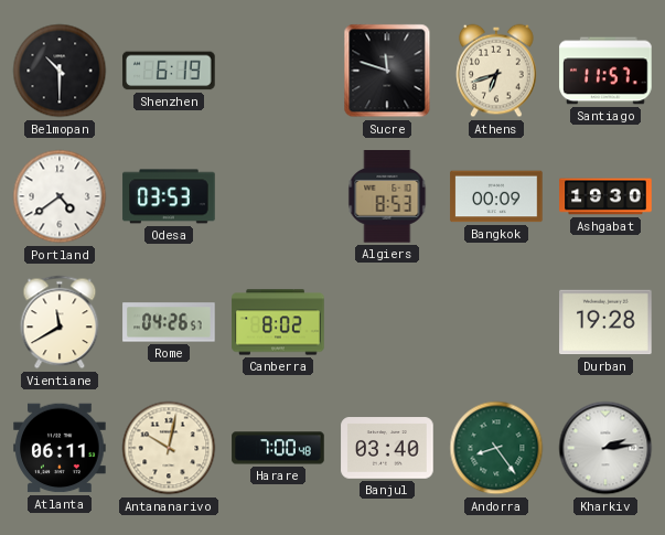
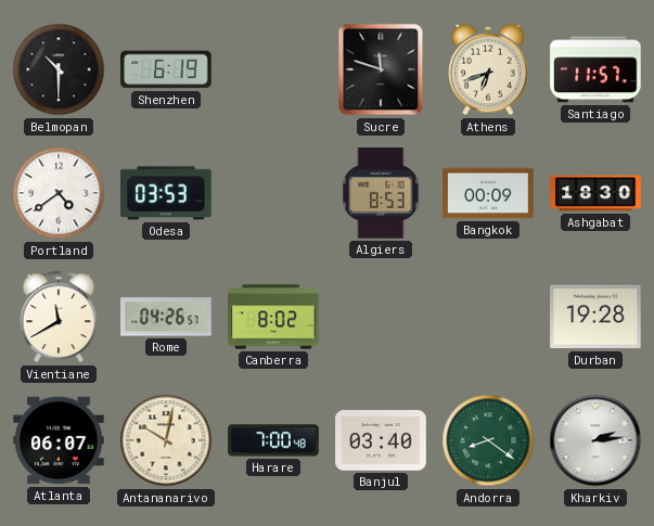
Ashgabat: 19:30 -> 18:30
Atlanta: 06:11 -> 06:07
Andorra: 8:24 -> 8:21
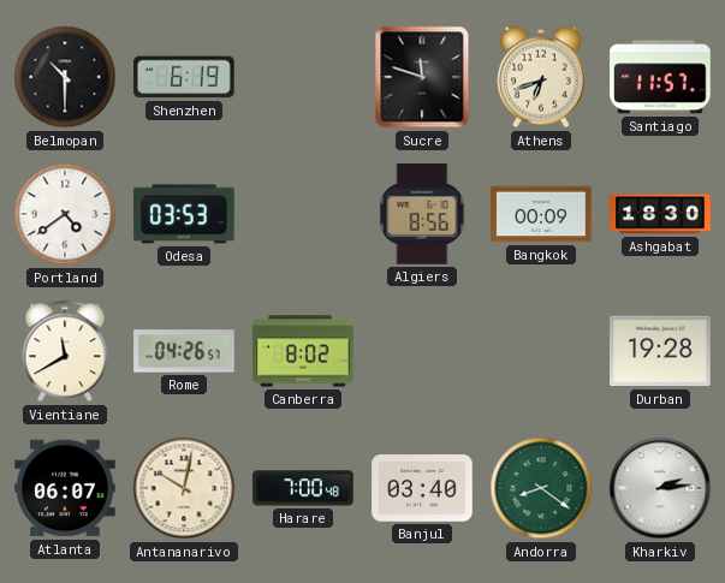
Algiers: 8:53 -> 8:56
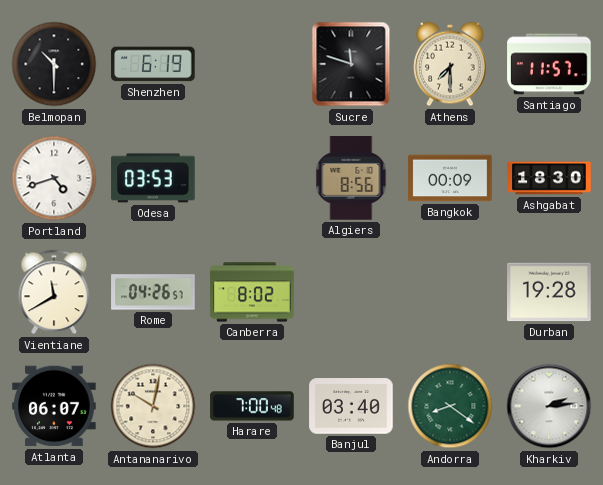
Athens: 6:42 -> 7:30
Portland: 4:39 -> 4:42
